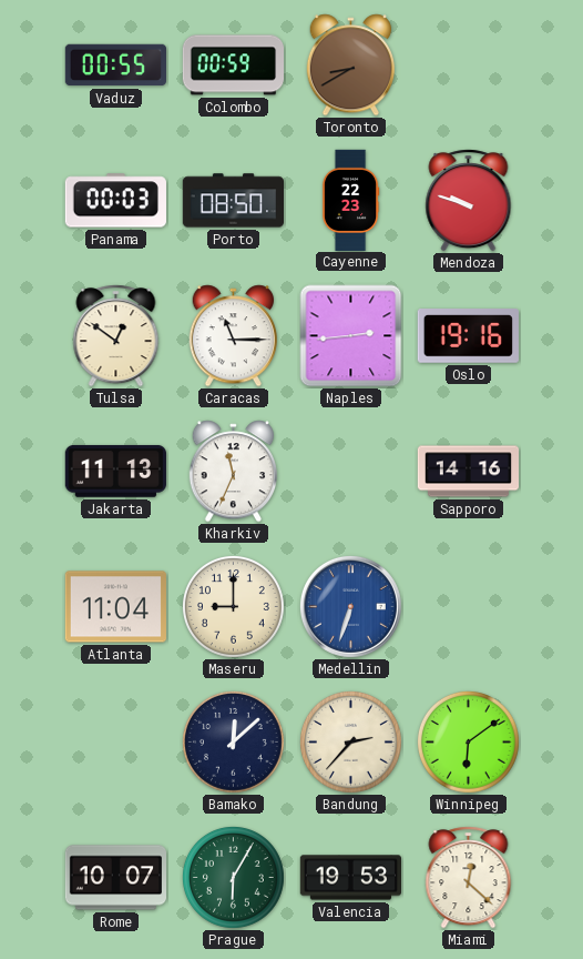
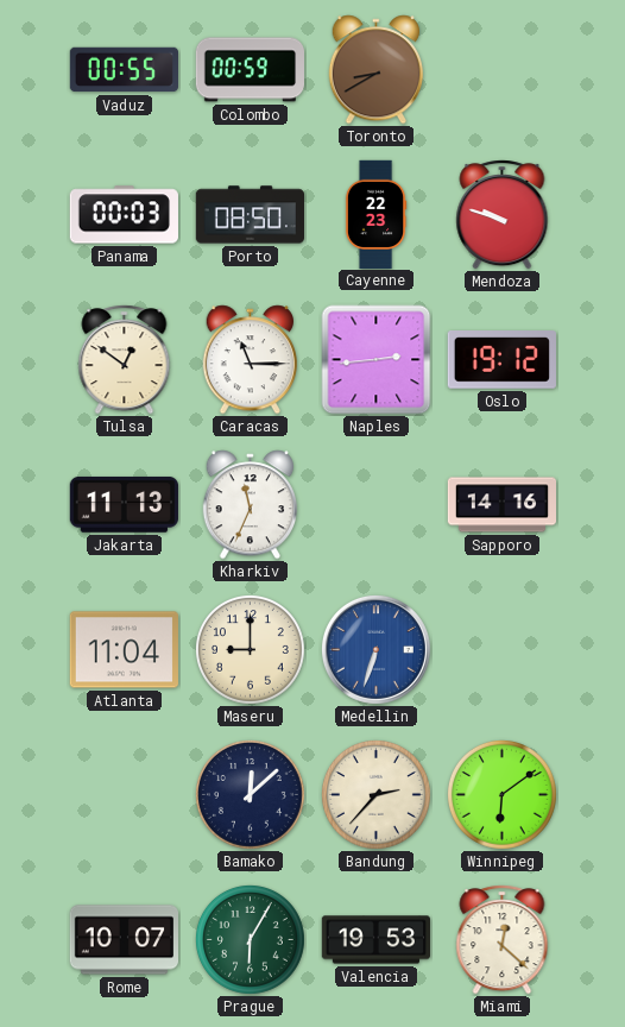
Oslo: 19:16 -> 19:12
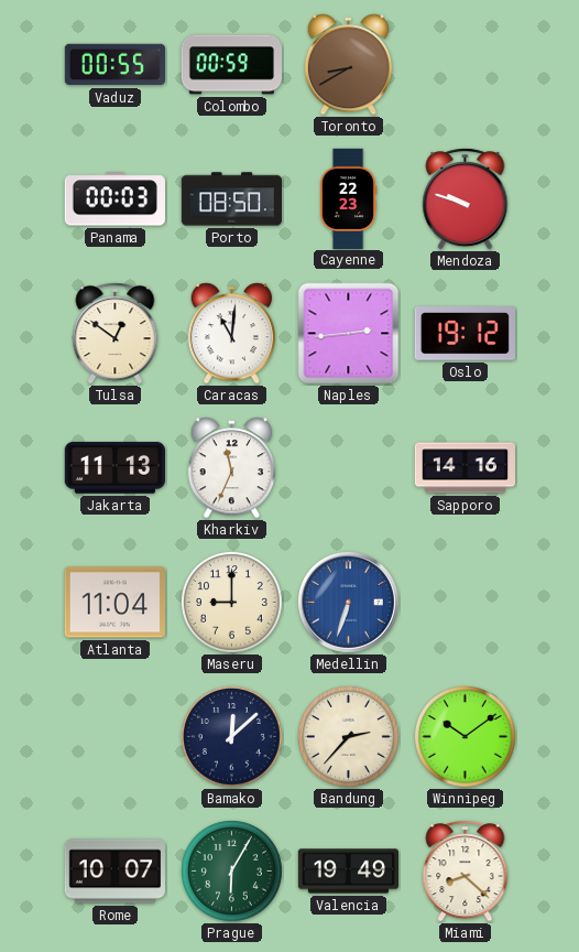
Caracas: 11:15 -> 11:01
Winnipeg: 6:09 -> 10:09
Valencia: 19:53 -> 19:49
Miami: 12:22 -> 8:22
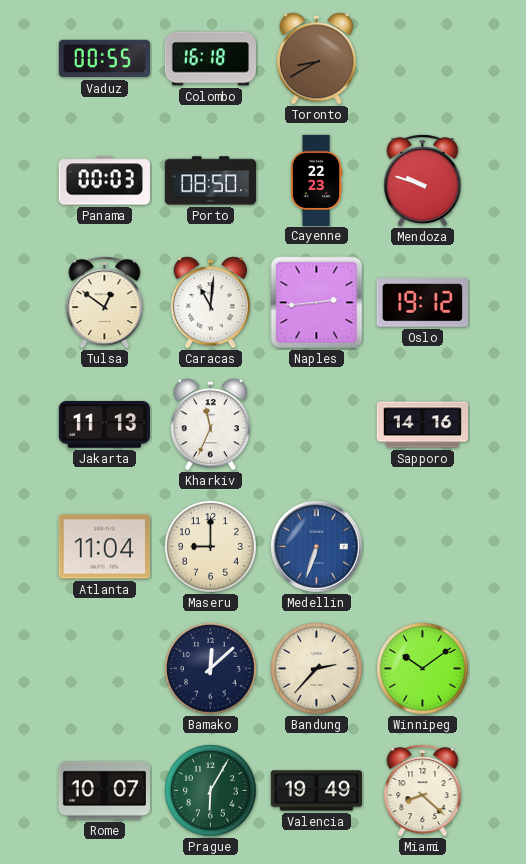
Colombo: 00:59 -> 16:18
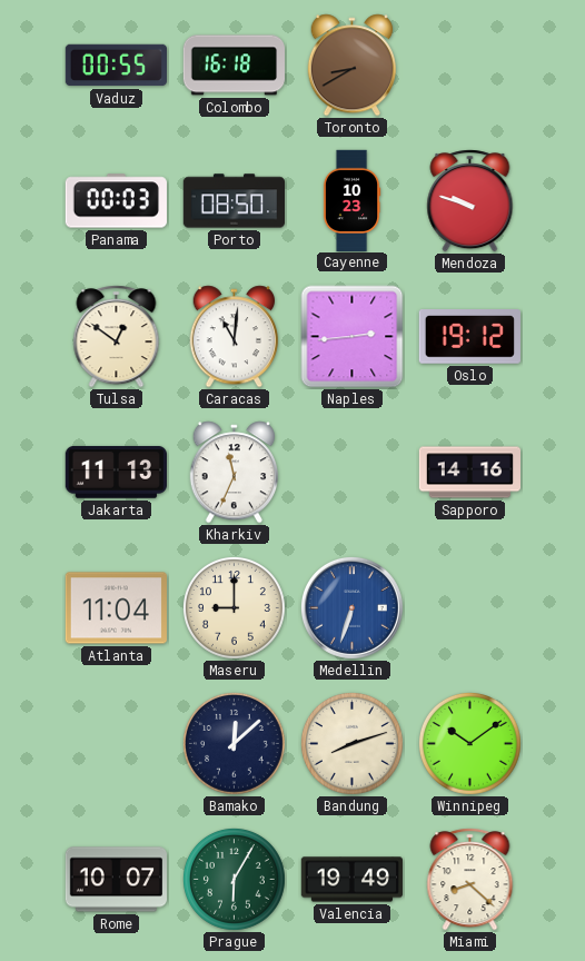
Cayenne: 22:23 -> 10:23
Bandung: 2:37 -> 8:12
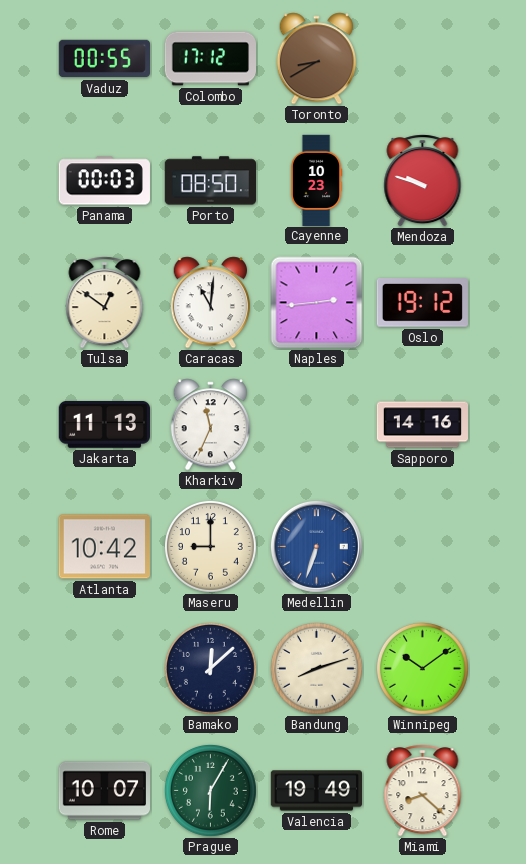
Colombo: 16:18 -> 17:12
Atlanta: 11:04 -> 10:42
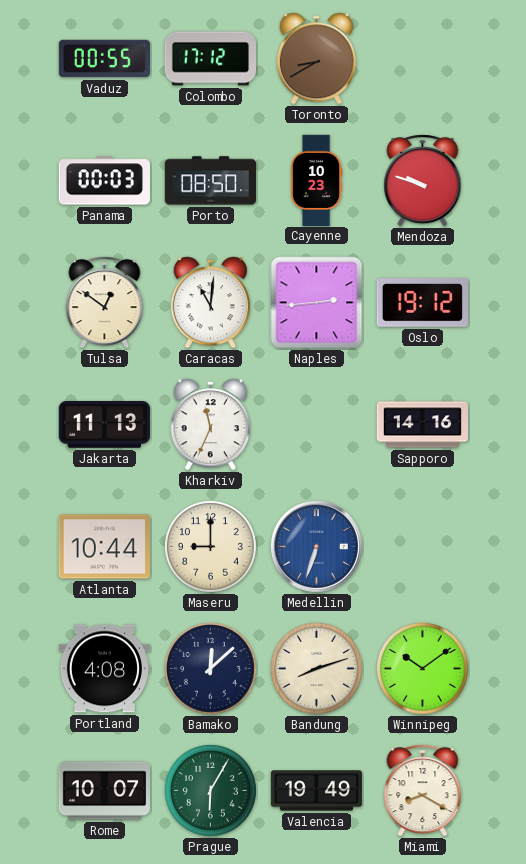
Atlanta: 10:42 -> 10:44
Portland: none -> 4:08
Miami: 8:22 -> 8:20
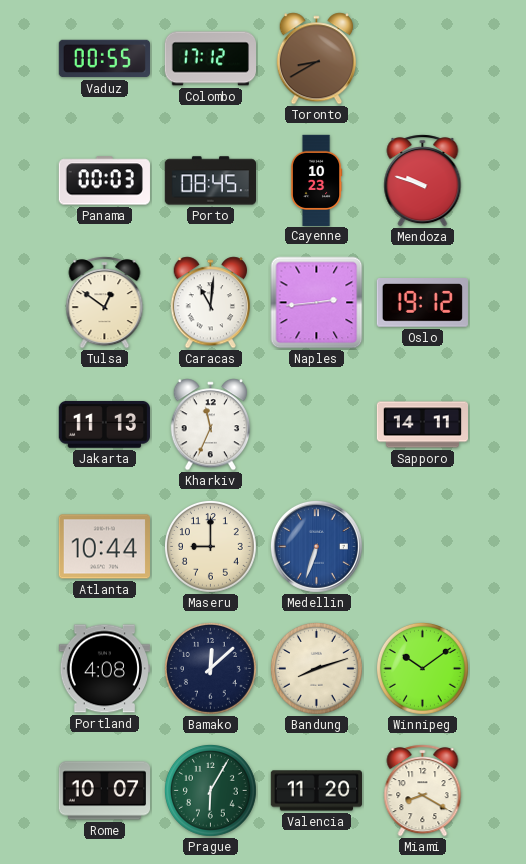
Porto: 08:50 -> 08:45
Sapporo: 14:16 -> 14:11
Valencia: 19:49 -> 11:20
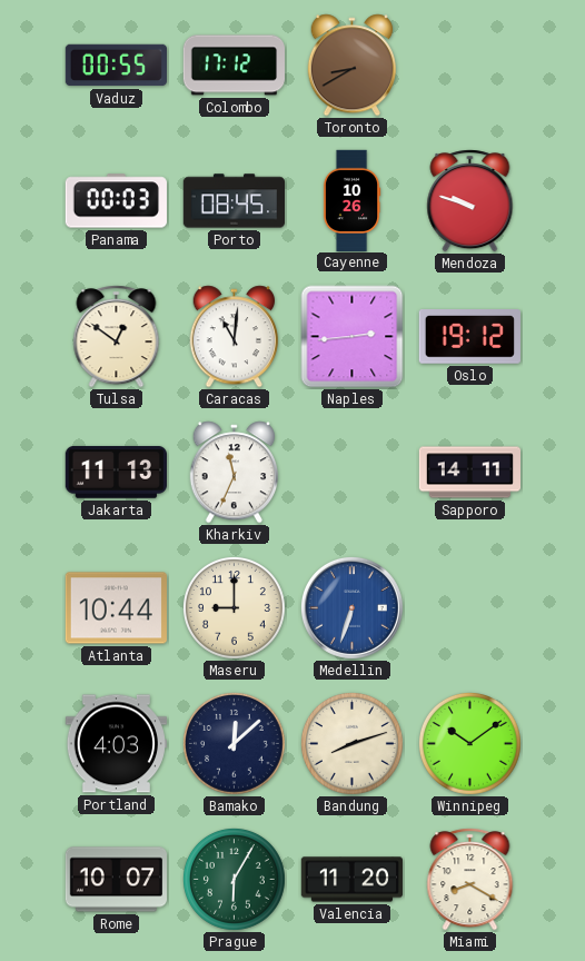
Cayenne: 10:23 -> 10:26
Portland: 4:08 -> 4:03
